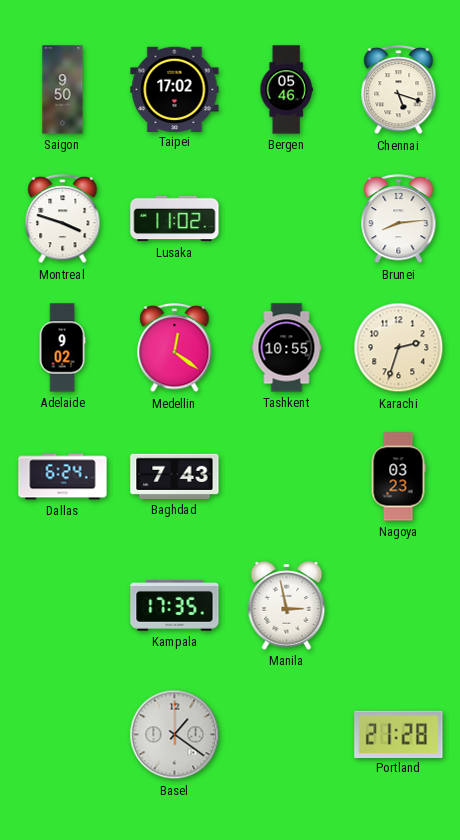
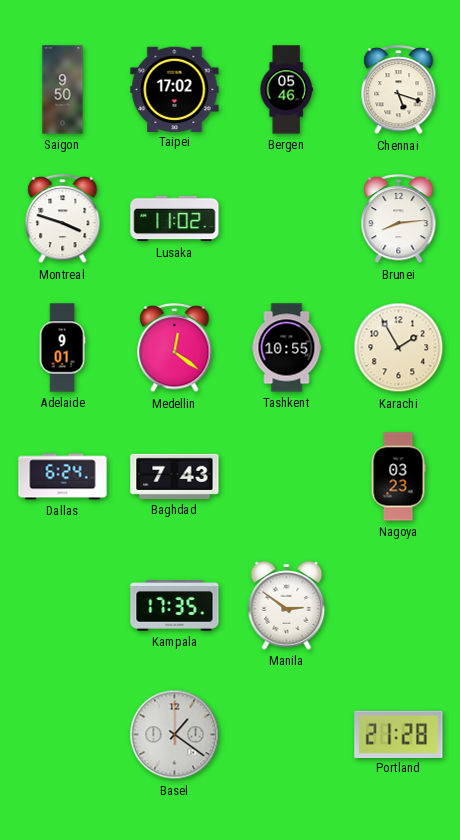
Adelaide: 9:02 -> 9:01
Karachi: 2:33 -> 1:55
Manila: 2:58 -> 2:51
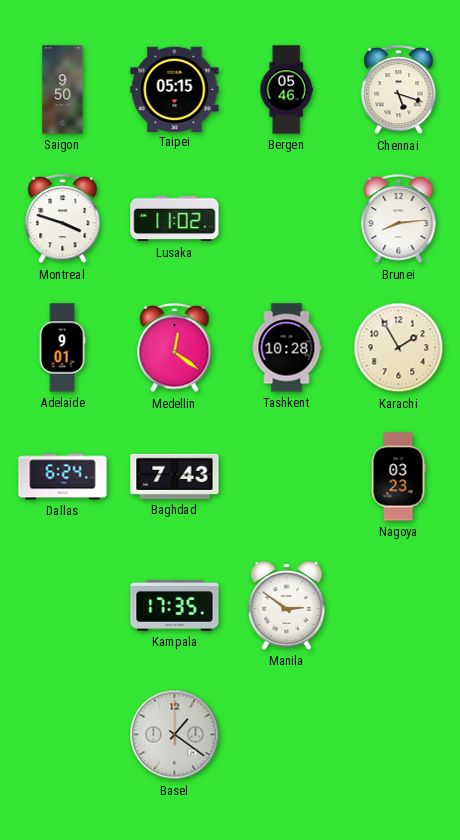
Taipei: 17:02 -> 05:15
Tashkent: 10:55 -> 10:28
Portland: 21:28 -> none
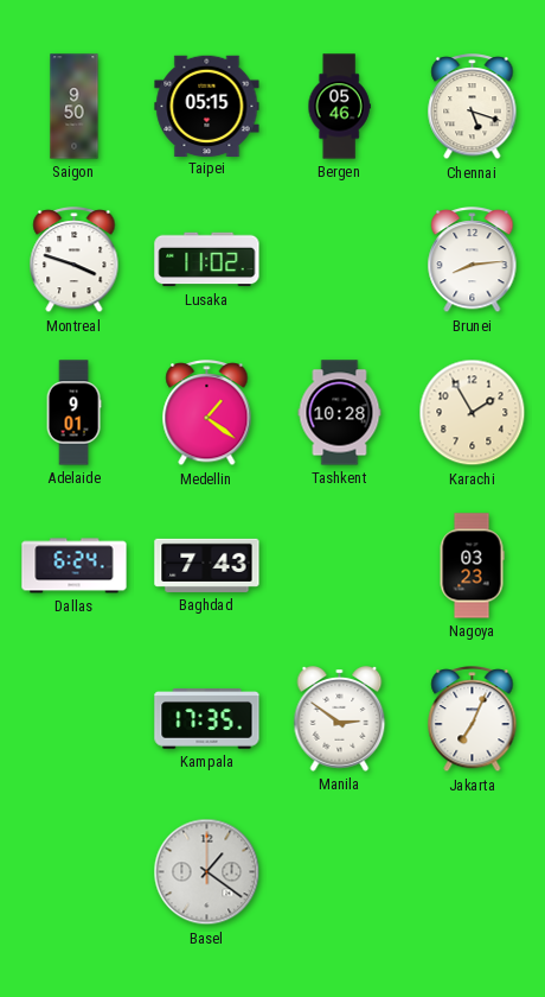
Medellin: 12:21 -> 1:21
Jakarta: none -> 7:04
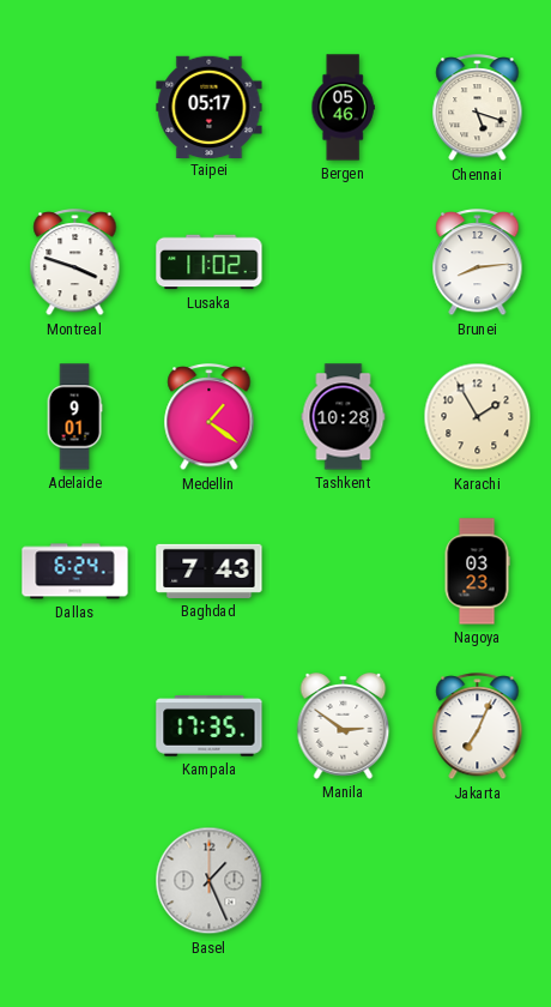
Saigon: 9:50 -> none
Taipei: 05:15 -> 05:17
Basel: 1:21 -> 1:26
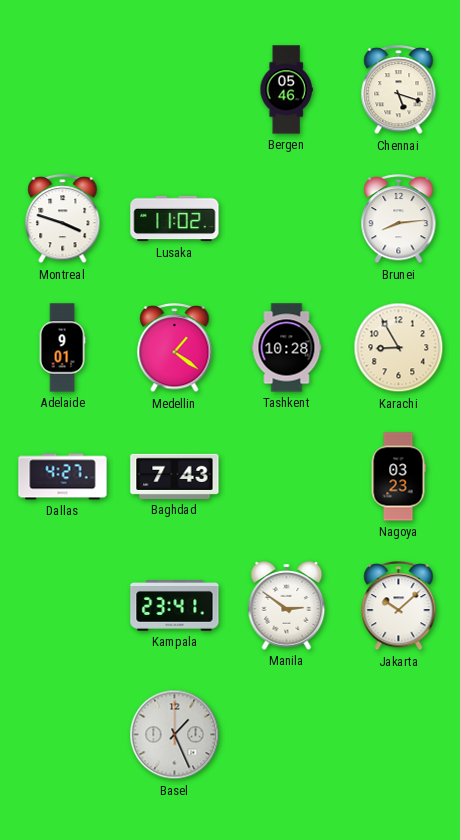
Taipei: 05:17 -> none
Karachi: 1:55 -> 8:55
Dallas: 6:24 -> 4:27
Kampala: 17:35 -> 23:41
Jakarta: 7:04 -> 10:08
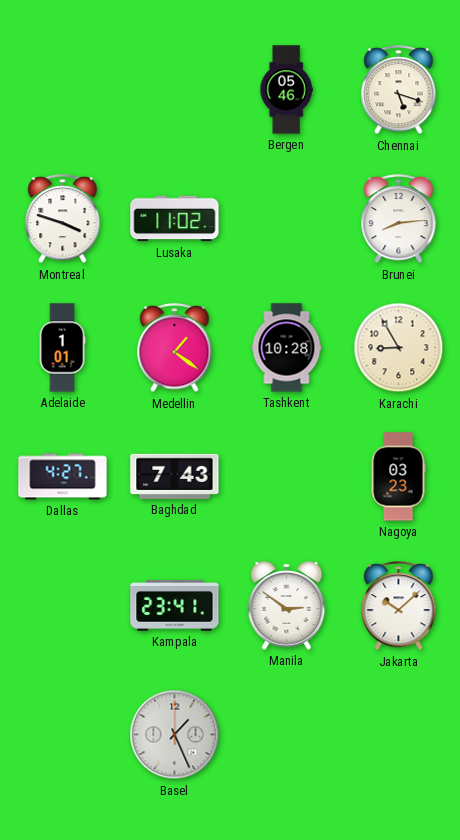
Adelaide: 9:01 -> 1:01
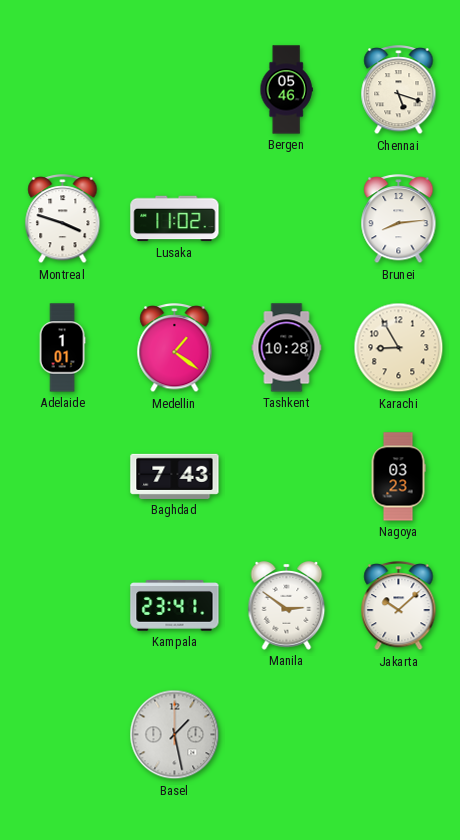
Dallas: 4:27 -> none
Basel: 1:26 -> 1:28
